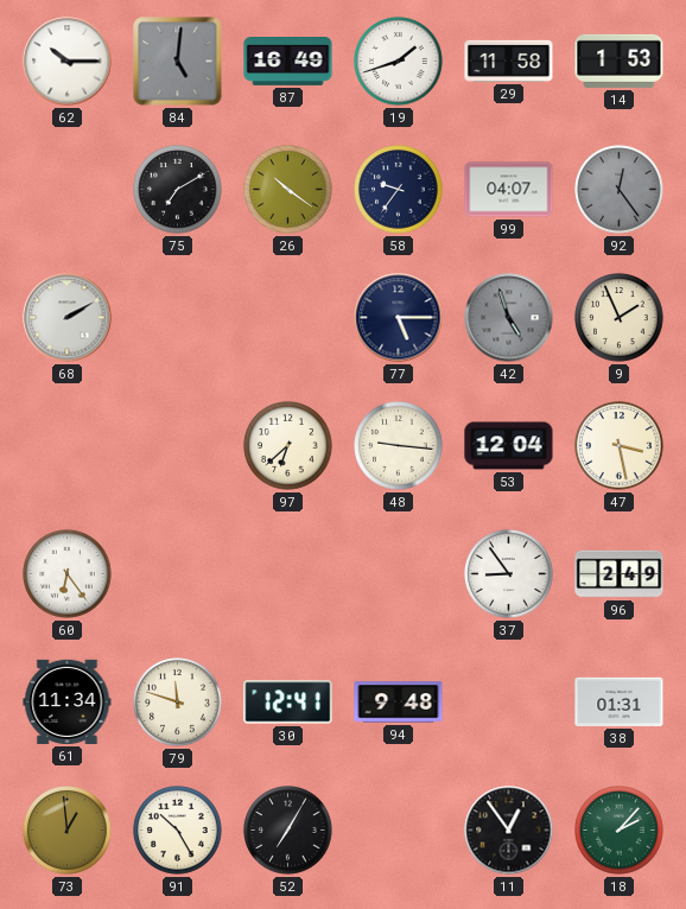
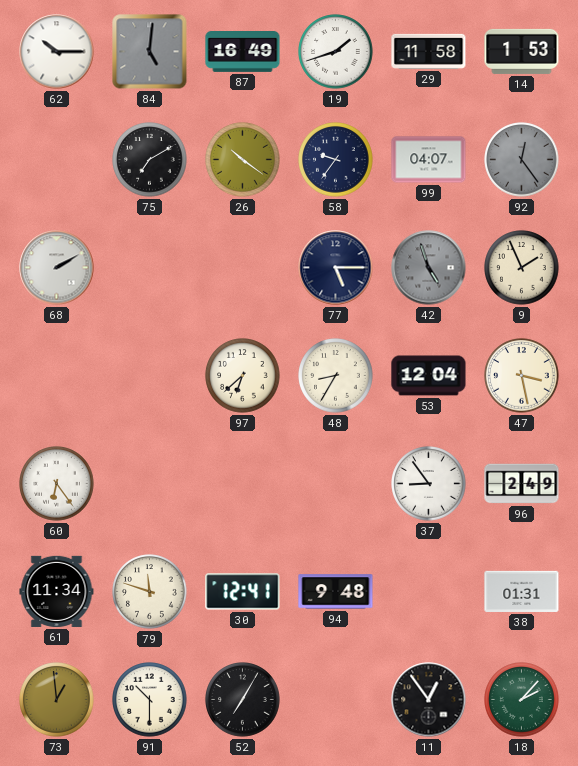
48: 9:16 -> 8:35
91: 10:25 -> 10:30
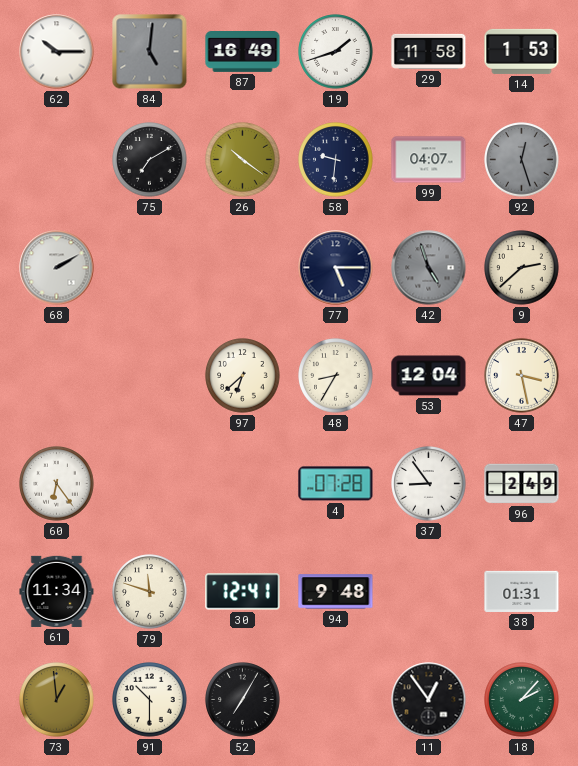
58: 9:36 -> 9:31
92: 12:24 -> 12:27
9: 1:56 -> 2:38
4: none -> 07:28
